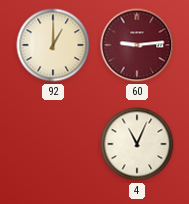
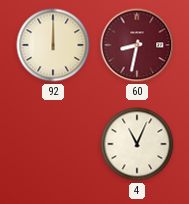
92: 1:00 -> 12:00
60: 9:14 -> 8:32
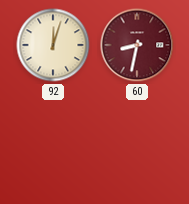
92: 12:00 -> 12:03
4: 11:04 -> none
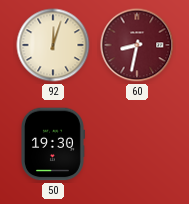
50: none -> 19:30
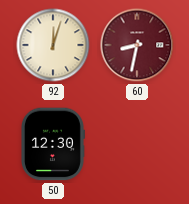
50: 19:30 -> 12:30
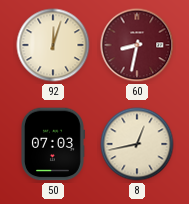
50: 12:30 -> 07:03
8: none -> 12:43
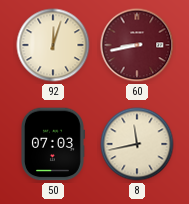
60: 8:32 -> 8:43
8: 12:43 -> 11:43
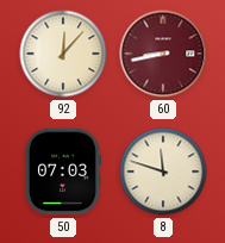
92: 12:03 -> 12:07
8: 11:43 -> 11:48
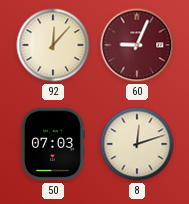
60: 8:43 -> 9:04
8: 11:48 -> 12:12
